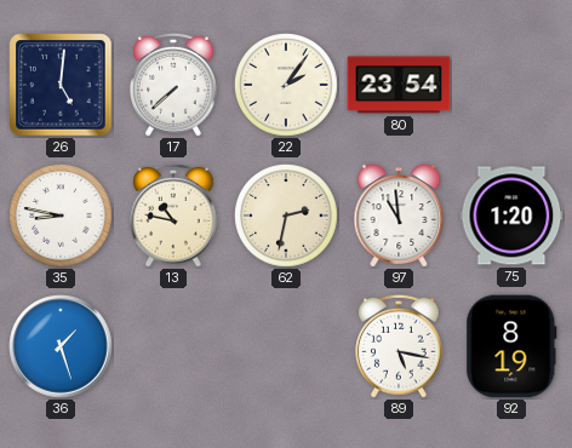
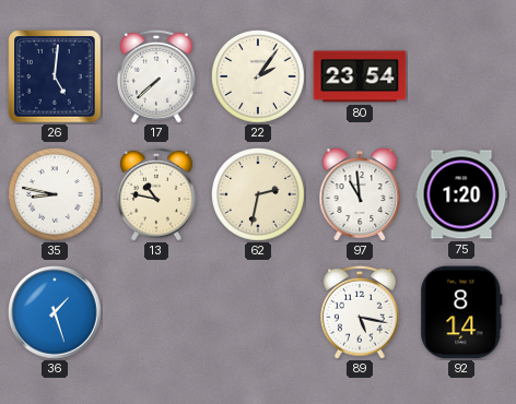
92: 8:19 -> 8:14
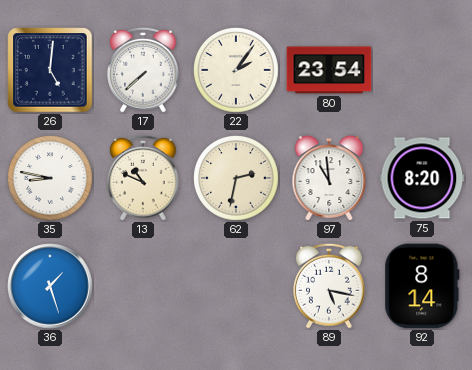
13: 10:47 -> 10:49
75: 1:20 -> 8:20
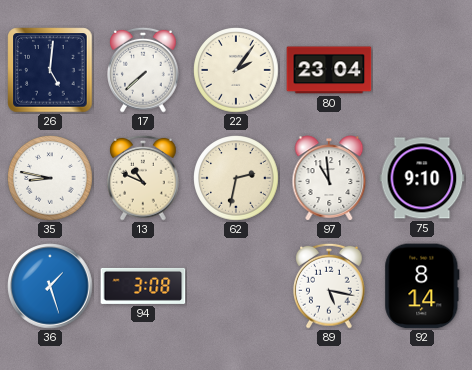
80: 23:54 -> 23:04
75: 8:20 -> 9:10
94: none -> 3:08
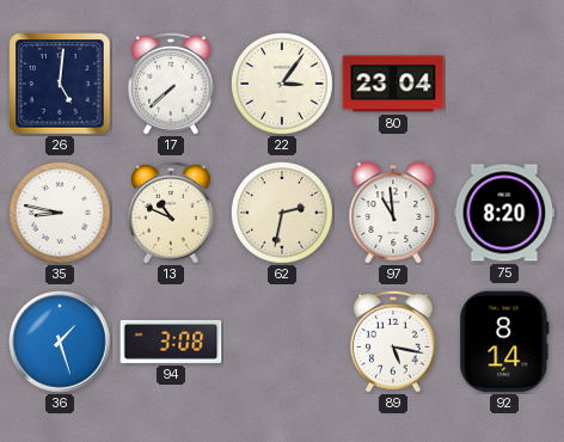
22: 2:06 -> 3:06
75: 9:10 -> 8:20
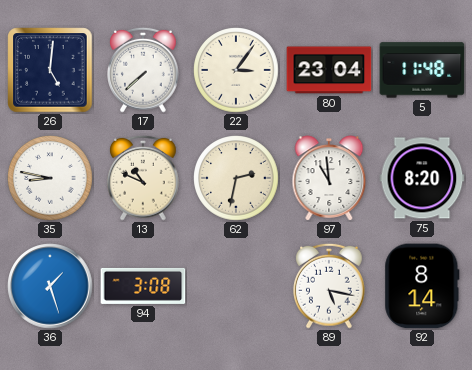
5: none -> 11:48
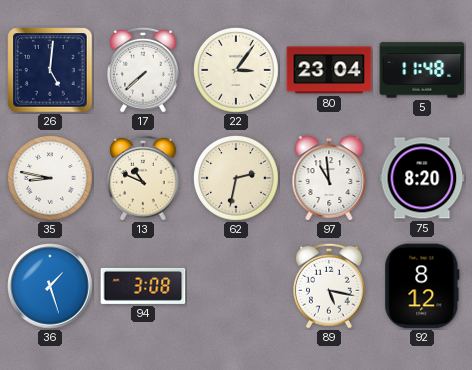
92: 8:14 -> 8:12
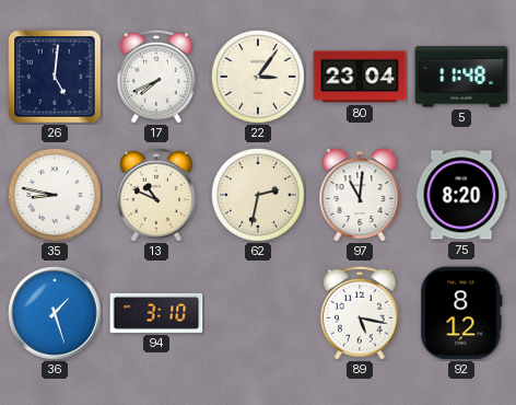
17: 7:38 -> 7:41
97: 10:59 -> 11:01
94: 3:08 -> 3:10
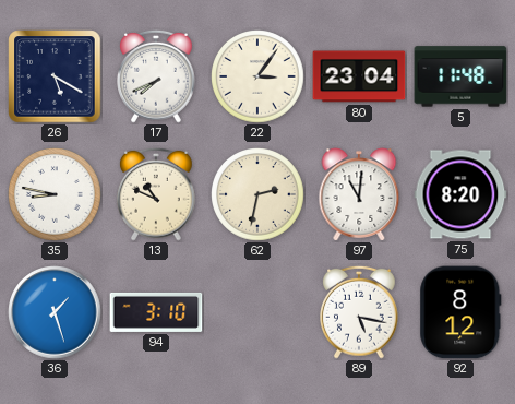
26: 5:01 -> 5:20
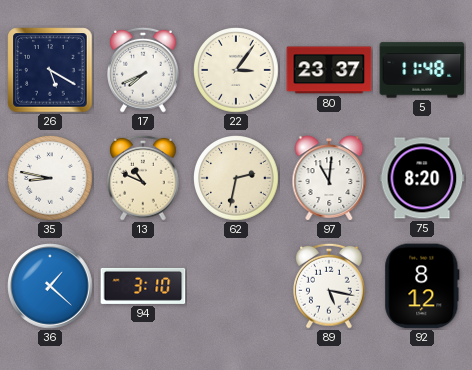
80: 23:04 -> 23:37
36: 1:27 -> 1:22
